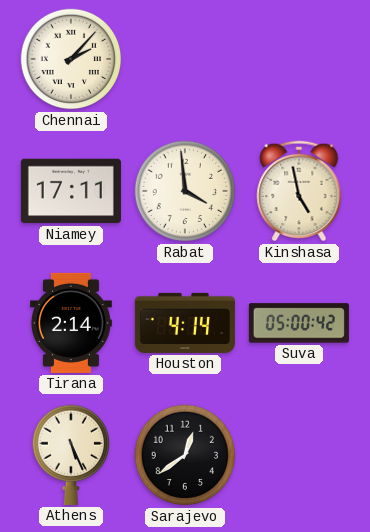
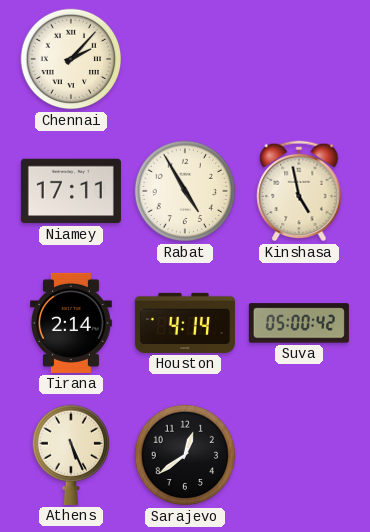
Rabat: 3:59 -> 4:55
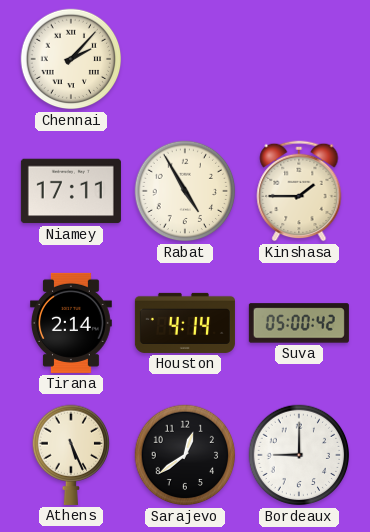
Kinshasa: 4:58 -> 1:45
Bordeaux: none -> 9:00
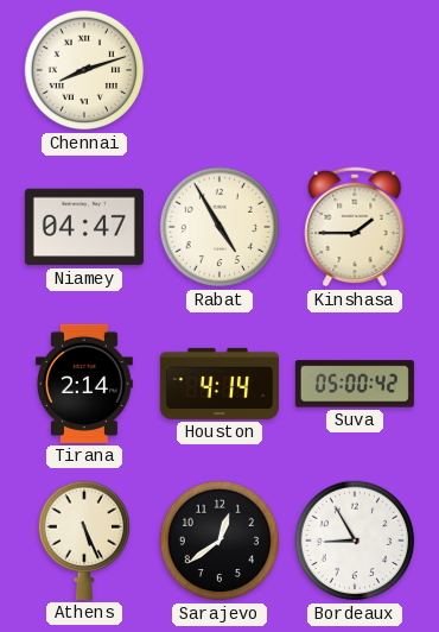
Chennai: 2:07 -> 8:12
Niamey: 17:11 -> 04:47
Bordeaux: 9:00 -> 8:55
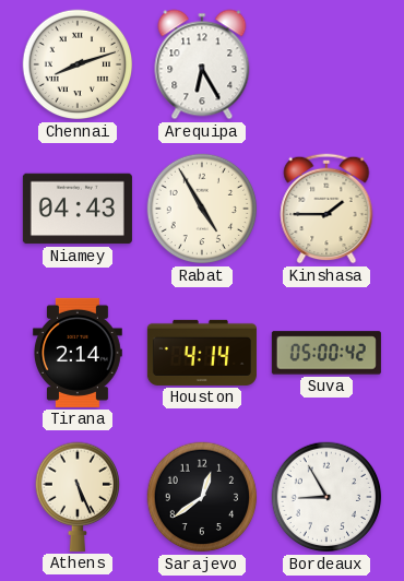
Arequipa: none -> 6:25
Niamey: 04:47 -> 04:43
